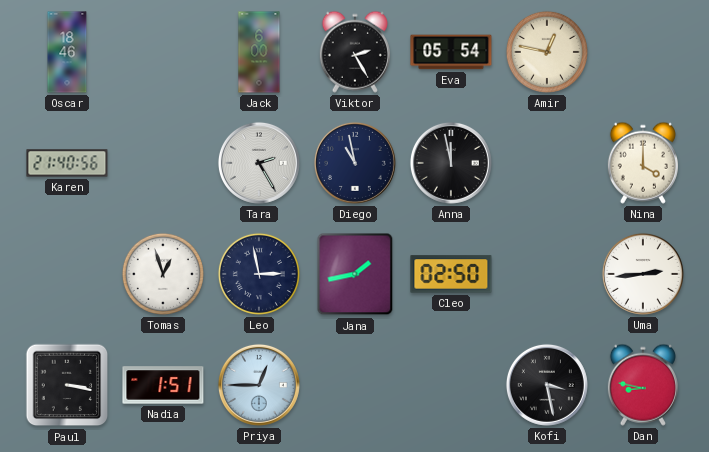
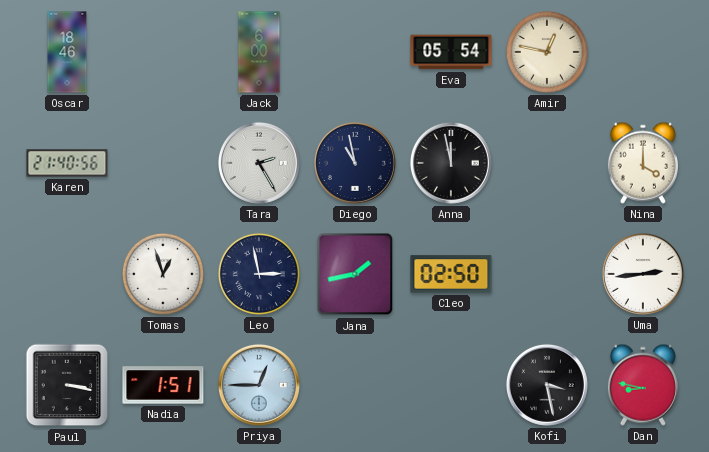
Viktor: 2:25 -> none
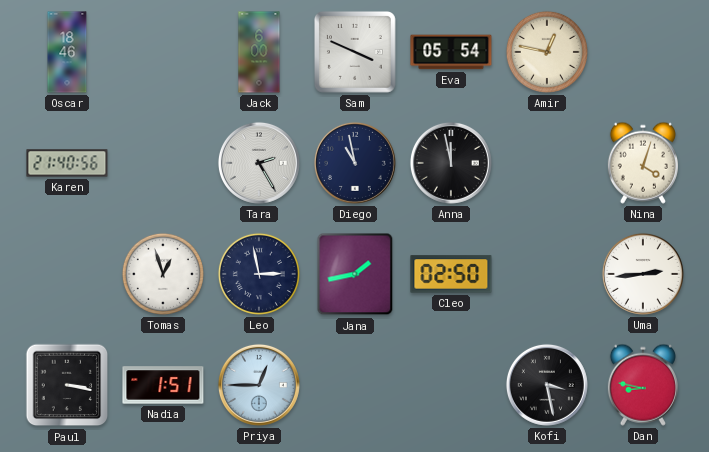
Sam: none -> 3:49
Nina: 4:00 -> 4:03
